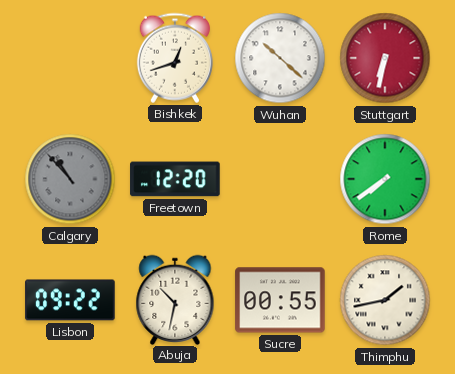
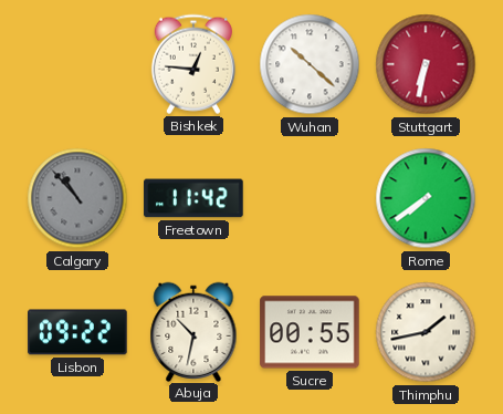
Bishkek: 12:42 -> 12:46
Freetown: 12:20 -> 11:42
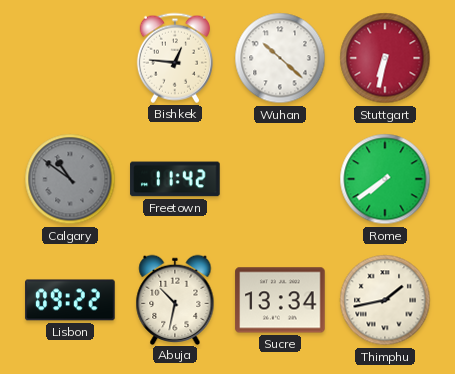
Calgary: 10:53 -> 10:51
Sucre: 00:55 -> 13:34
